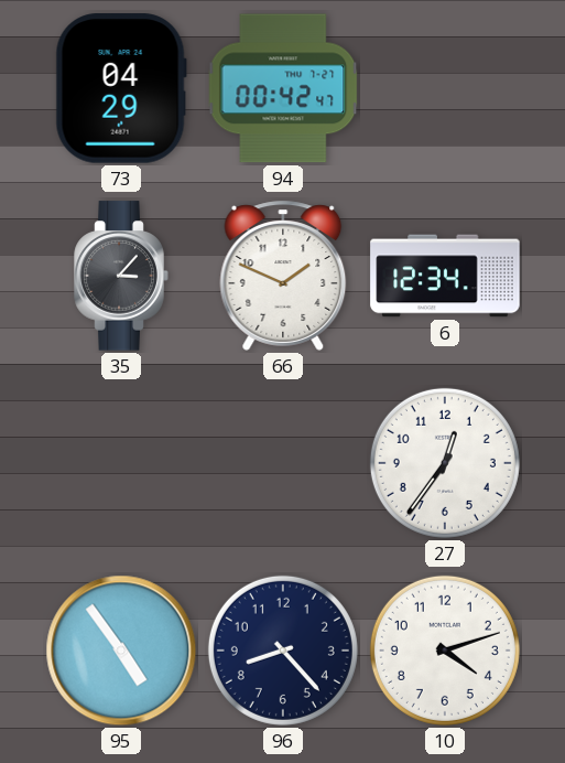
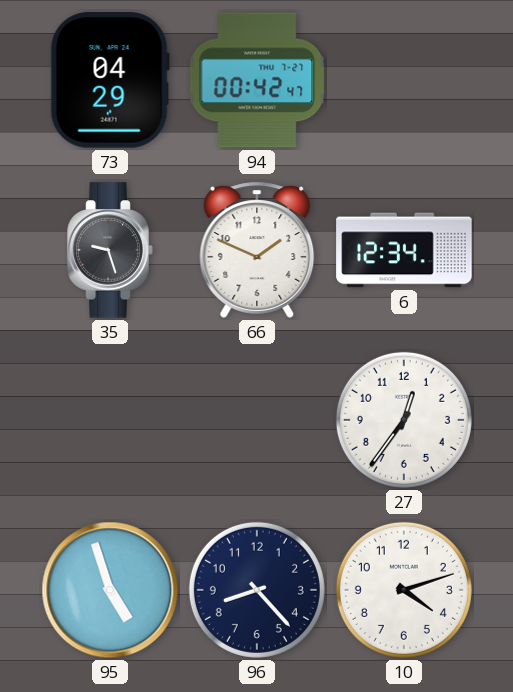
35: 3:07 -> 9:27
95: 4:54 -> 4:57
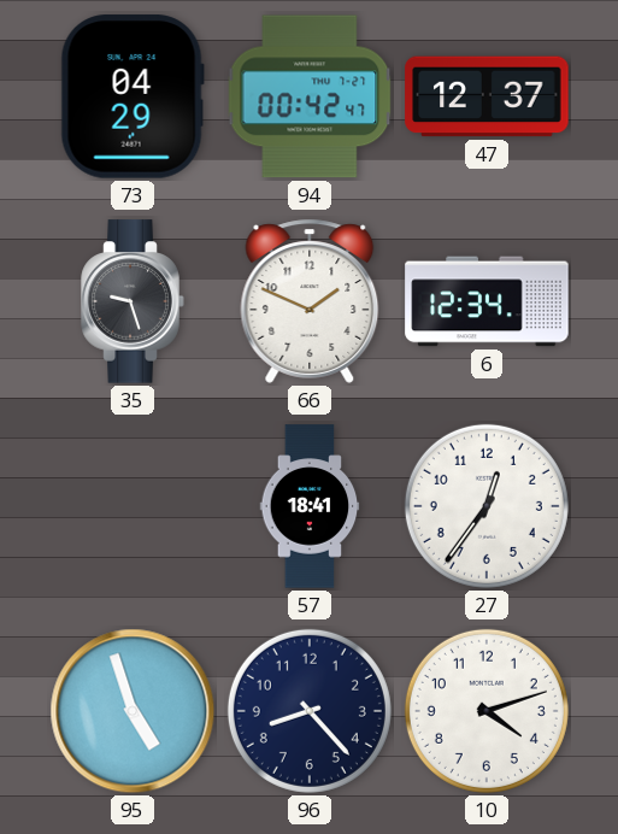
47: none -> 12:37
57: none -> 18:41
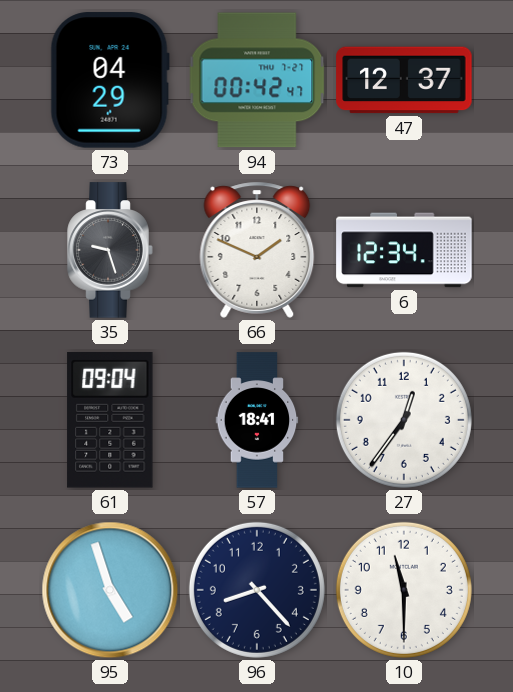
61: none -> 09:04
10: 4:12 -> 11:30
